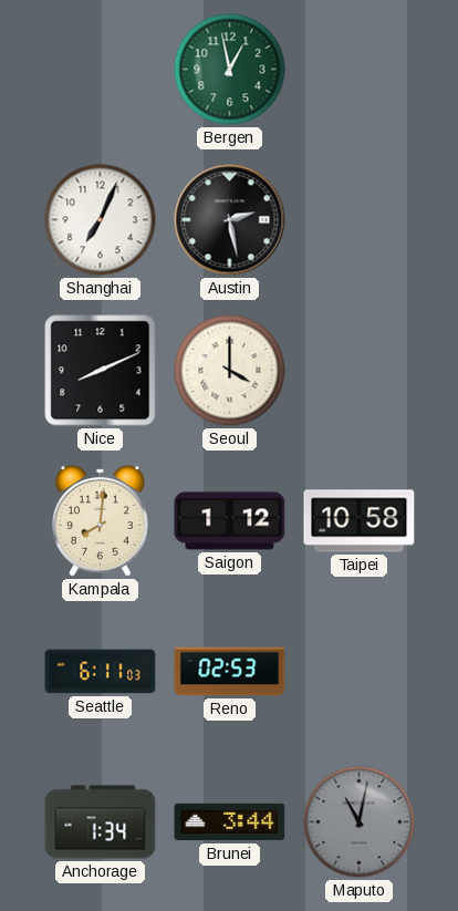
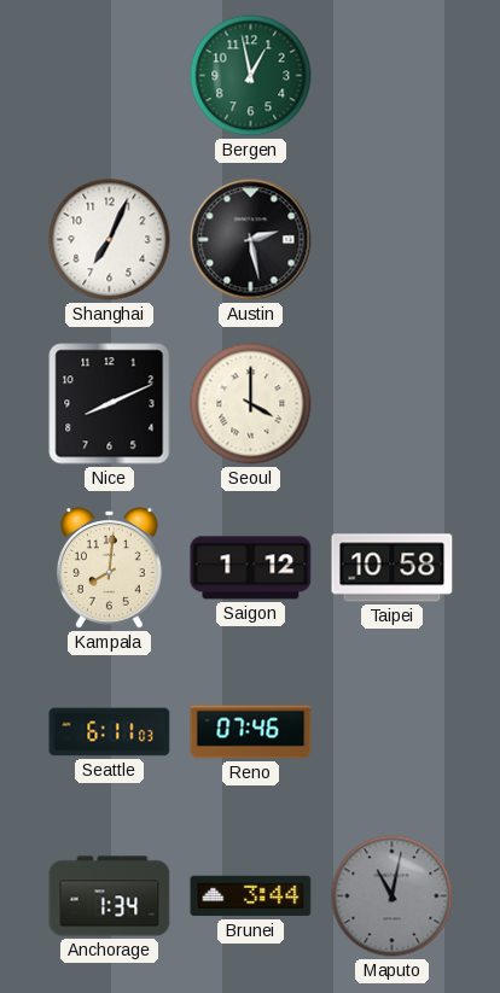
Reno: 02:53 -> 07:46
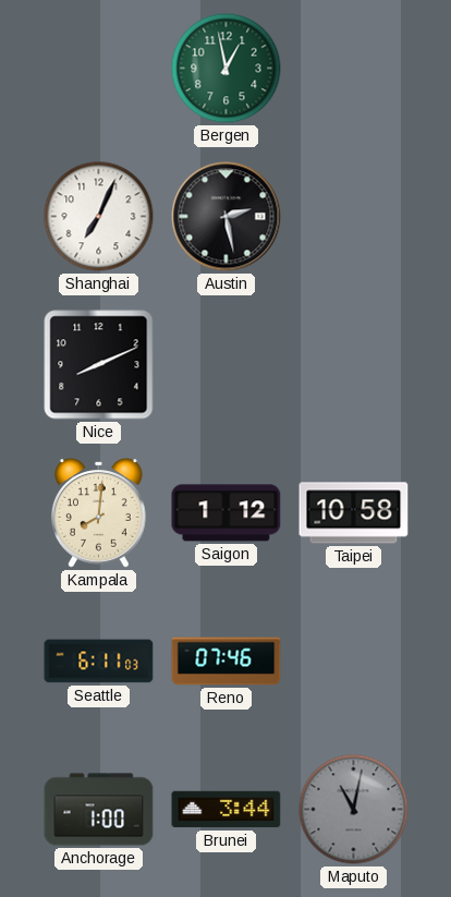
Seoul: 4:00 -> none
Anchorage: 1:34 -> 1:00
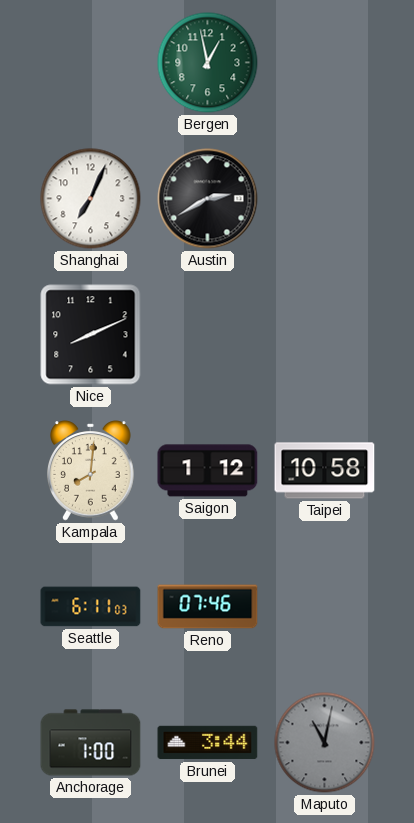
Austin: 2:28 -> 2:40
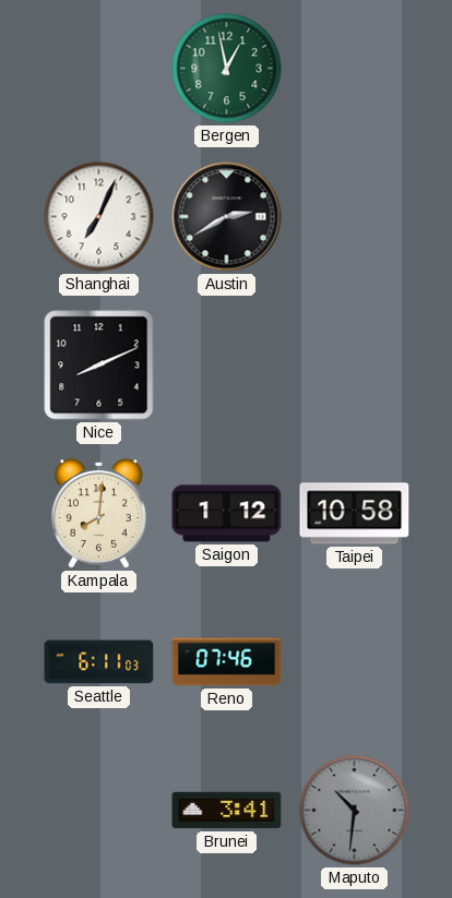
Anchorage: 1:00 -> none
Brunei: 3:44 -> 3:41
Maputo: 11:02 -> 10:31
